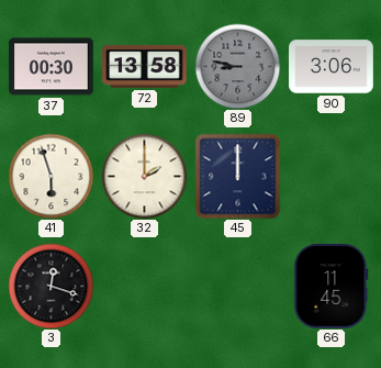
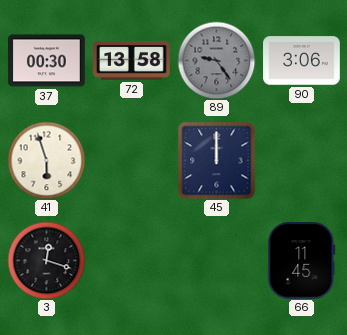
89: 8:47 -> 9:24
32: 2:00 -> none
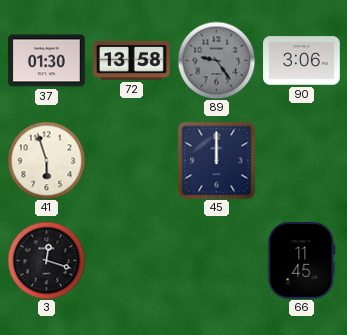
37: 00:30 -> 01:30
